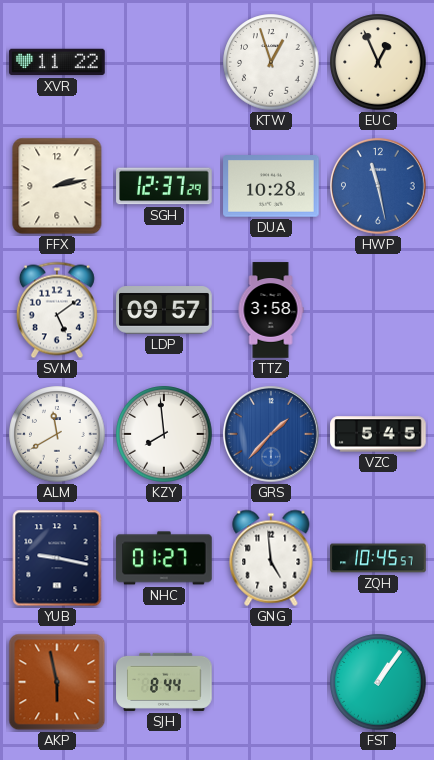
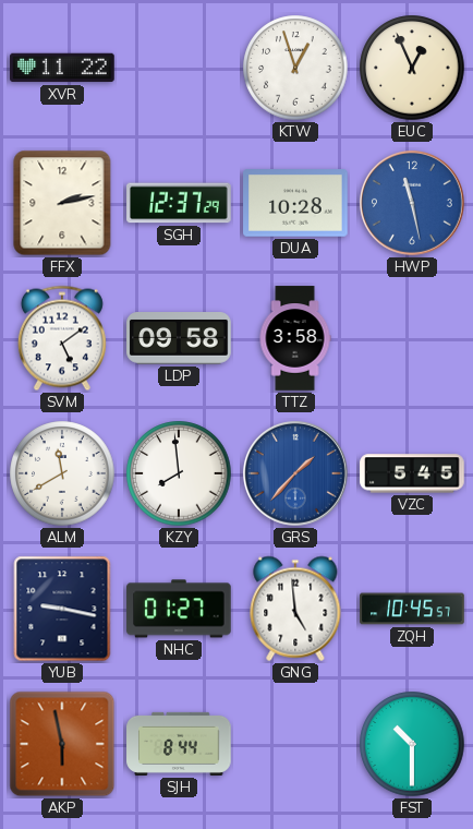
LDP: 09:57 -> 09:58
FST: 1:06 -> 10:30
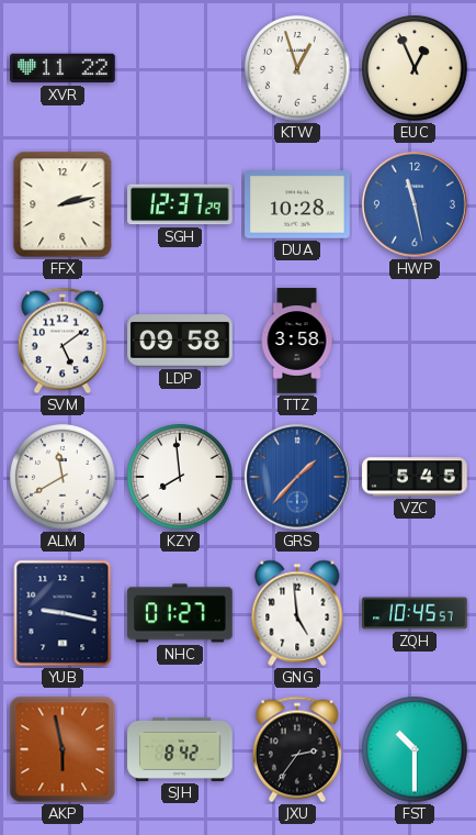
SJH: 8:44 -> 8:42
JXU: none -> 2:36
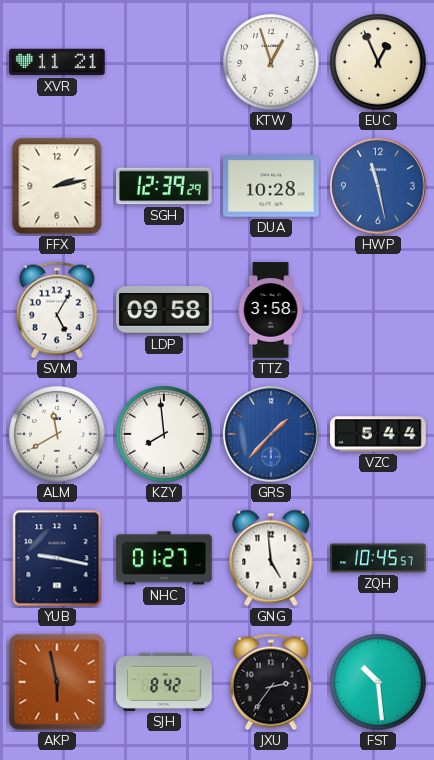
XVR: 11:22 -> 11:21
SGH: 12:37 -> 12:39
SVM: 5:09 -> 5:05
VZC: 5:45 -> 5:44
FST: 10:30 -> 10:29
